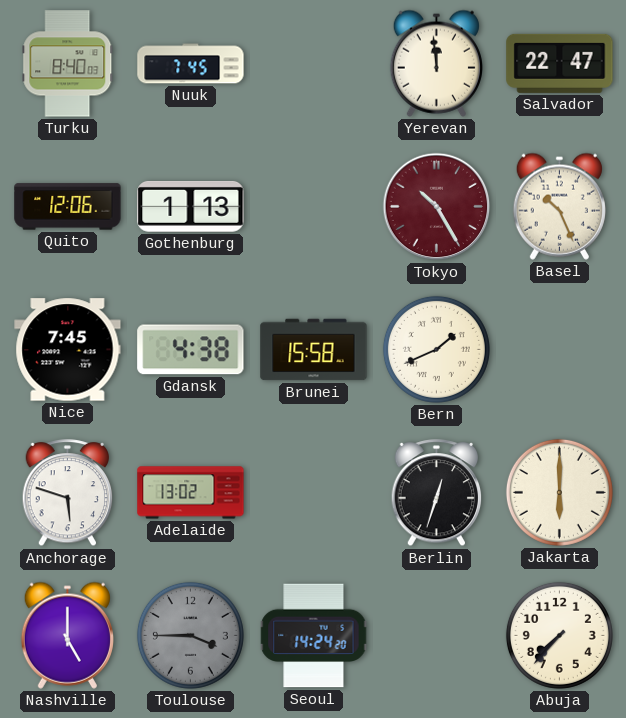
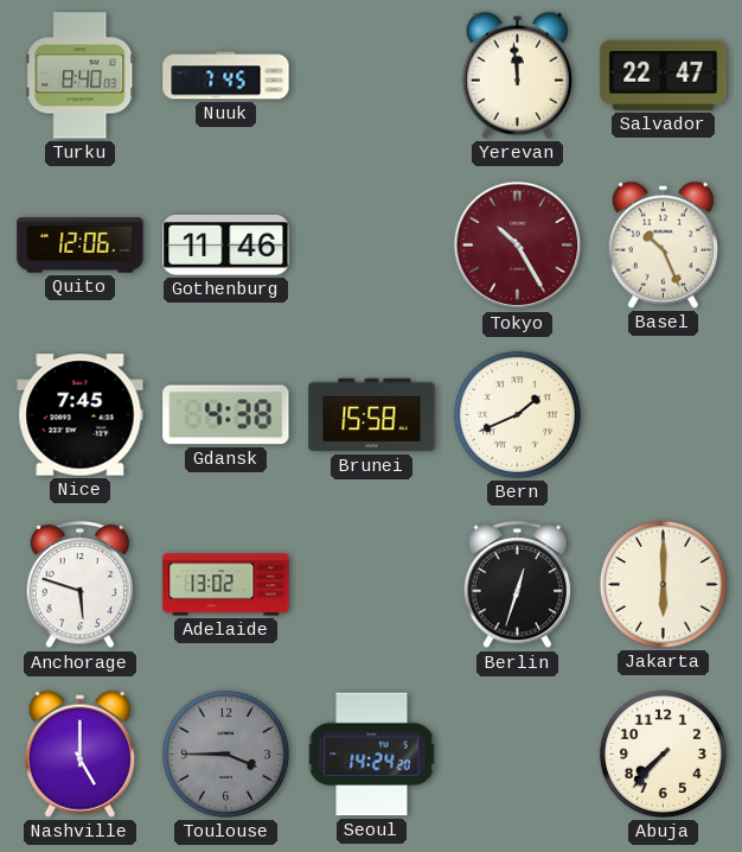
Gothenburg: 1:13 -> 11:46
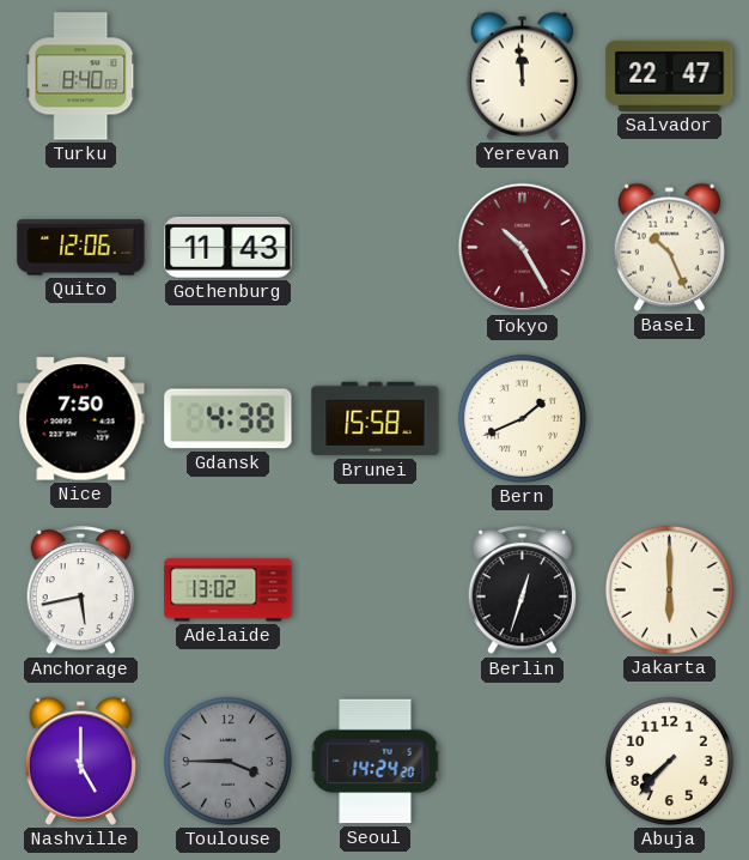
Nuuk: 7:45 -> none
Gothenburg: 11:46 -> 11:43
Nice: 7:45 -> 7:50
Anchorage: 5:48 -> 5:43
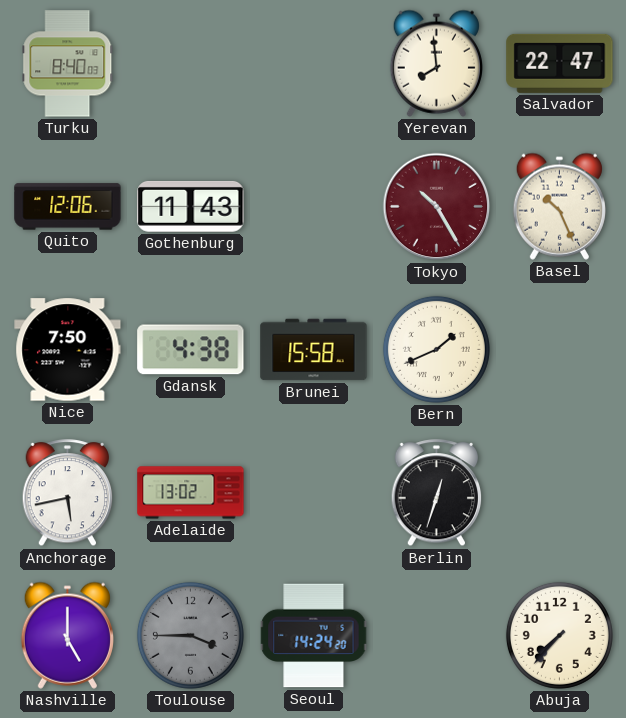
Yerevan: 11:59 -> 7:59
Jakarta: 6:00 -> none
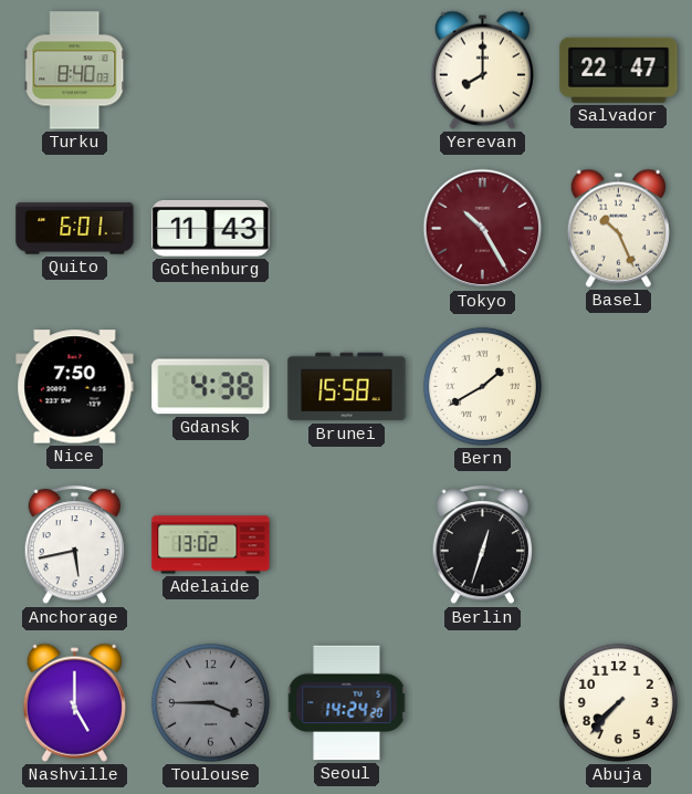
Yerevan: 7:59 -> 8:00
Quito: 12:06 -> 6:01
Bern: 1:41 -> 1:40
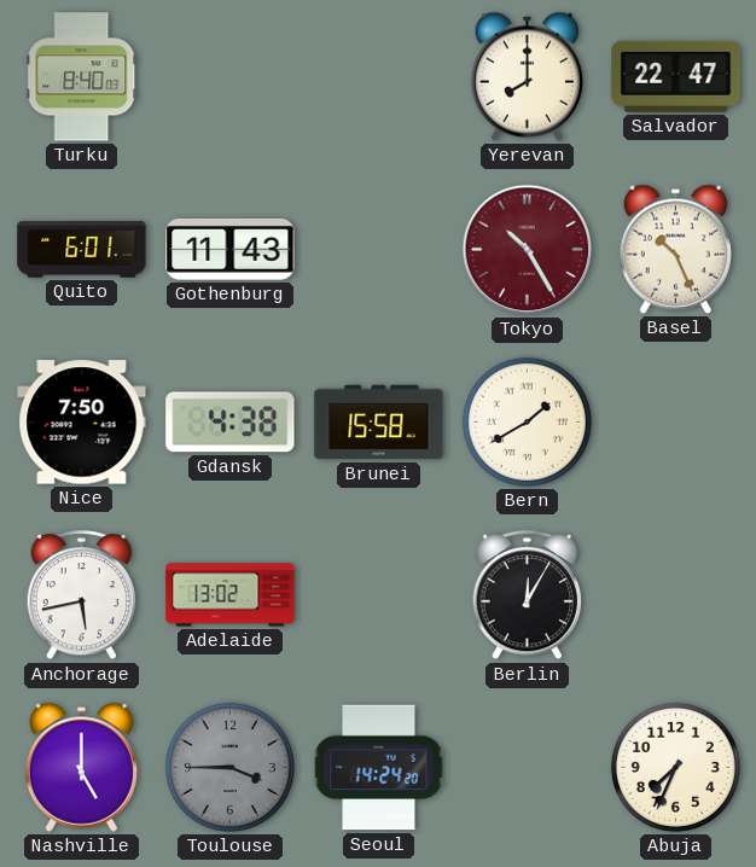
Berlin: 12:33 -> 12:05
Abuja: 7:37 -> 7:34
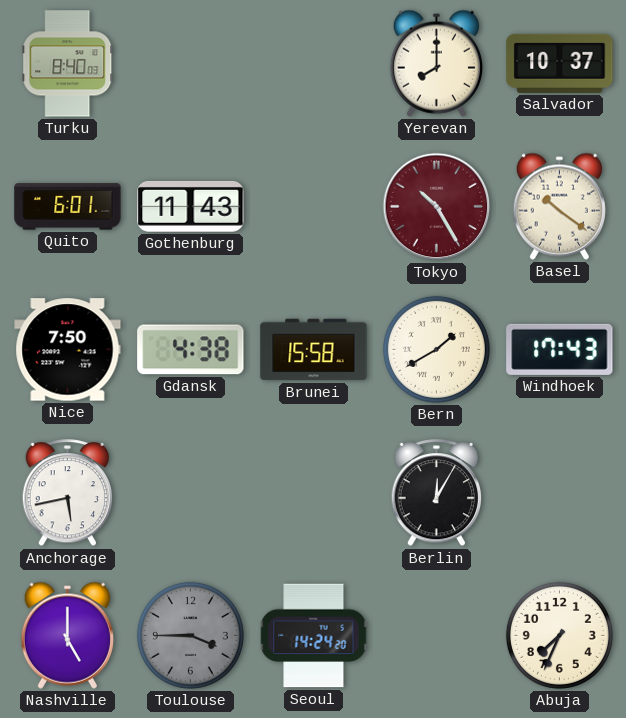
Salvador: 22:47 -> 10:37
Basel: 10:26 -> 10:21
Windhoek: none -> 17:43
Adelaide: 13:02 -> none
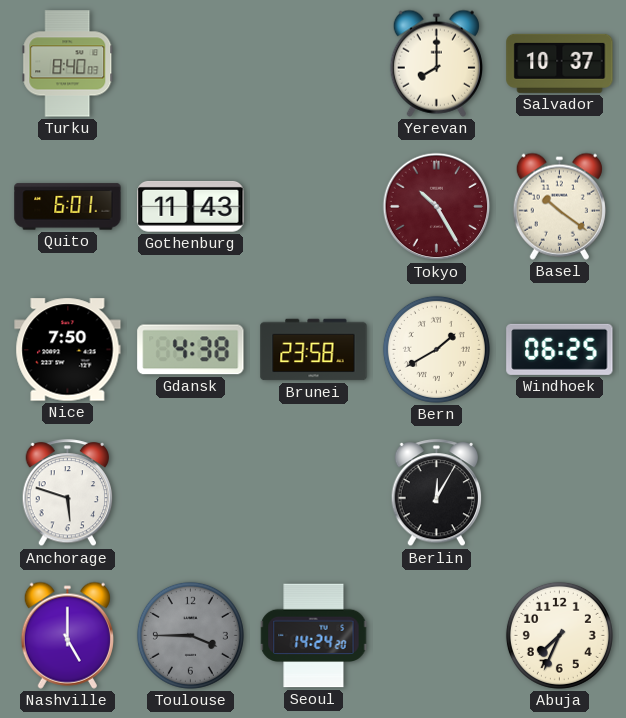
Brunei: 15:58 -> 23:58
Windhoek: 17:43 -> 06:25
Anchorage: 5:43 -> 5:48
